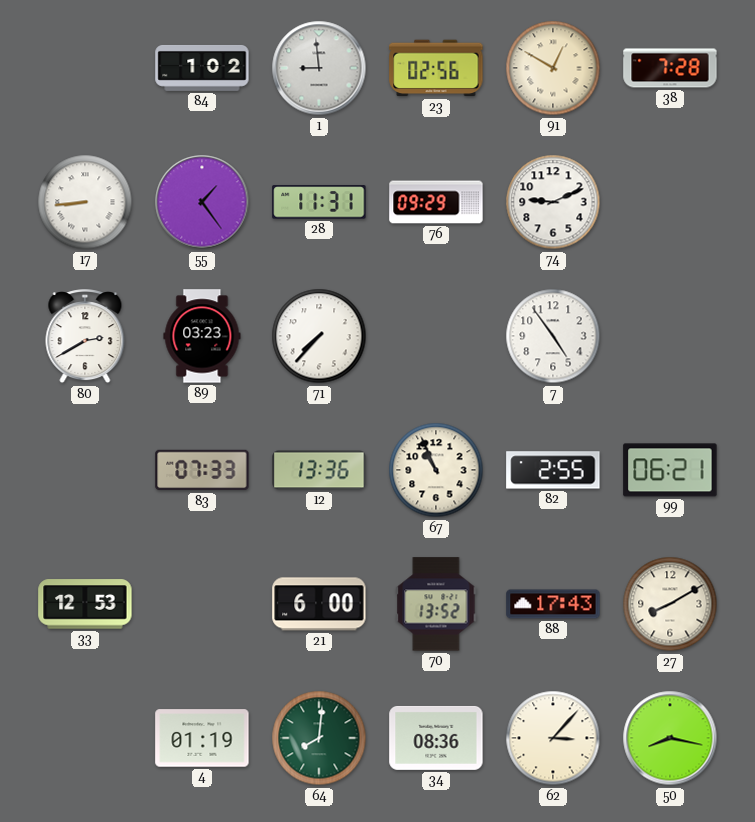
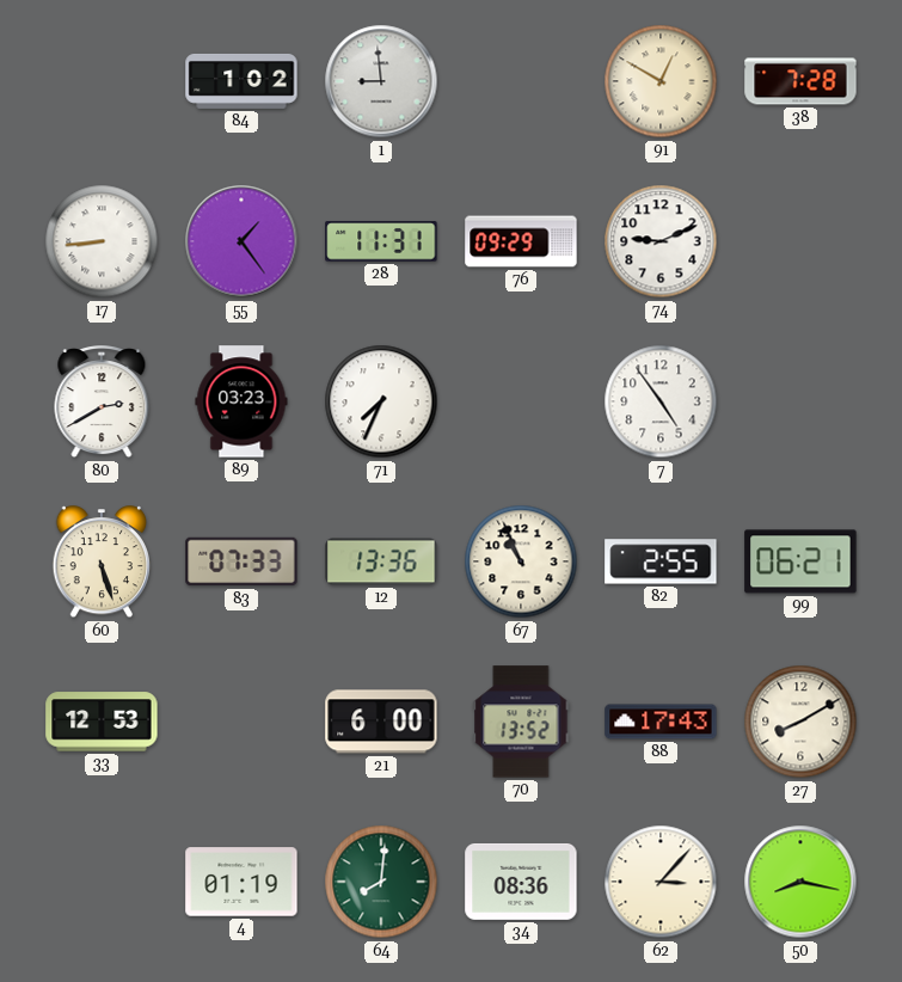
23: 02:56 -> none
71: 7:37 -> 7:34
60: none -> 5:27
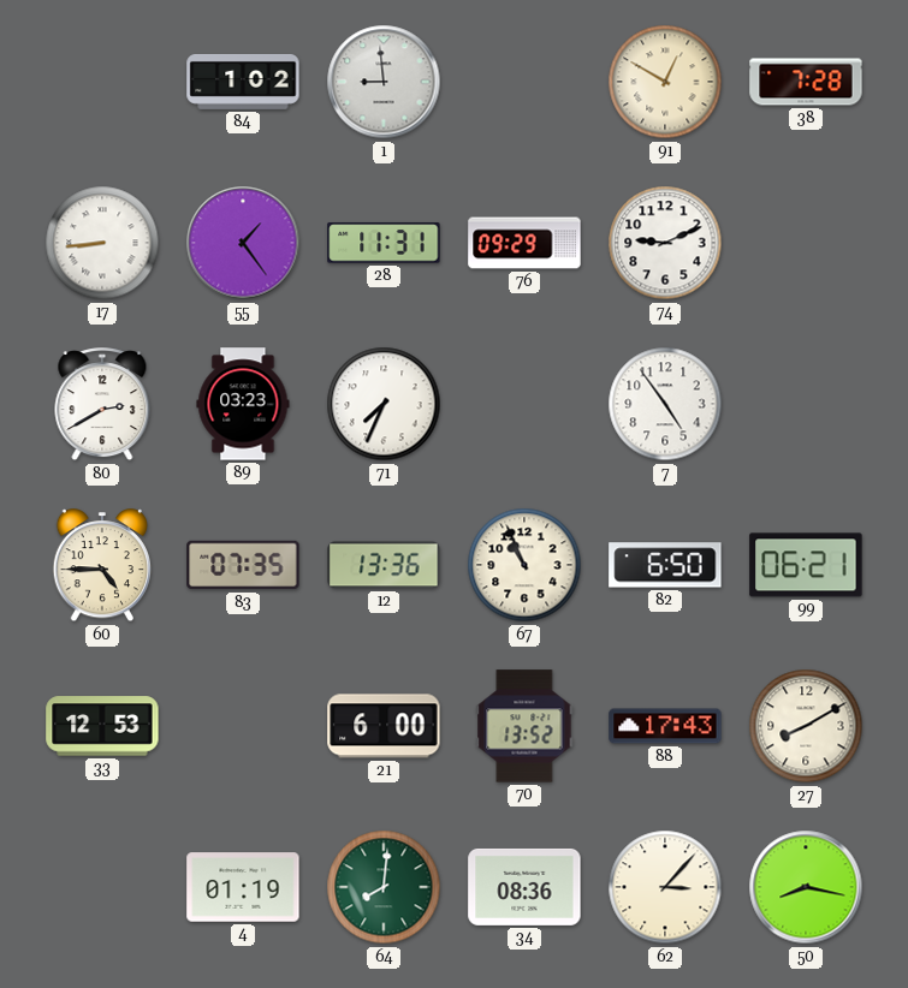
60: 5:27 -> 4:45
83: 07:33 -> 07:35
82: 2:55 -> 6:50
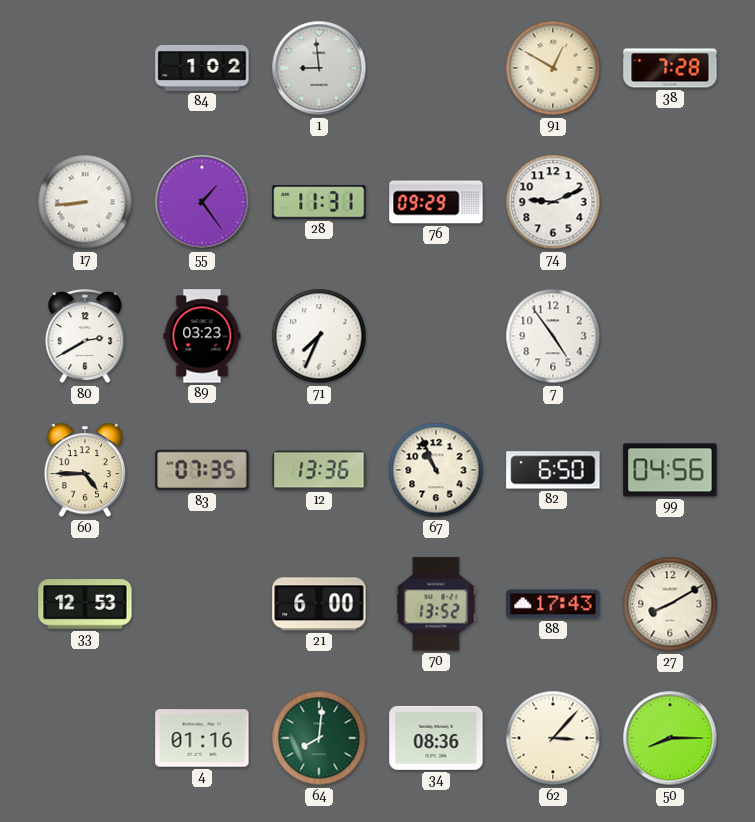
99: 06:21 -> 04:56
4: 01:19 -> 01:16
50: 8:17 -> 8:15
